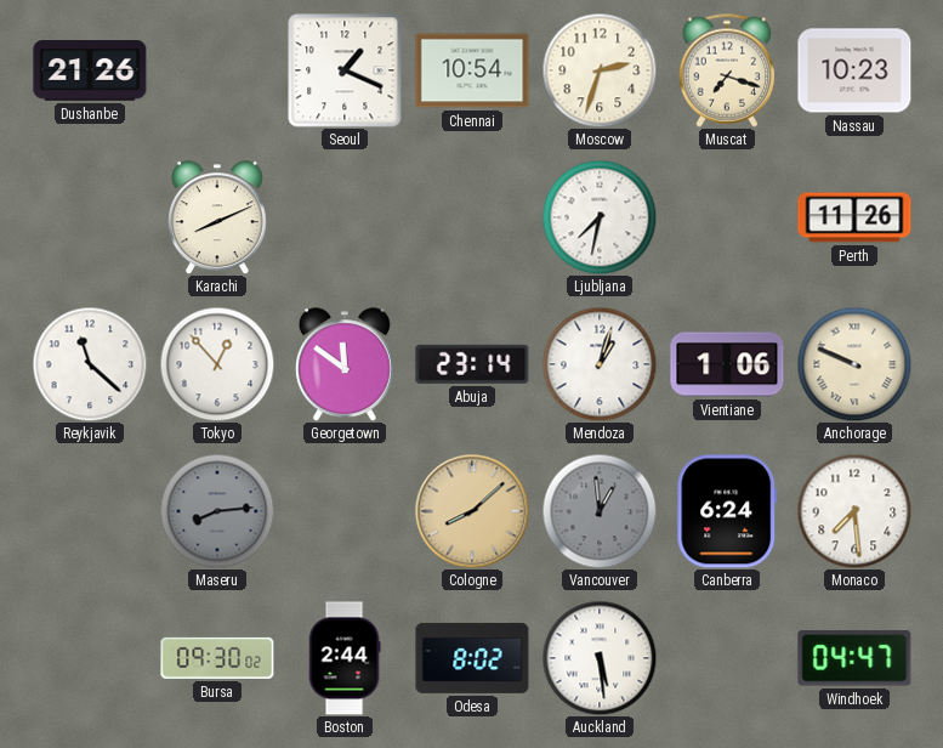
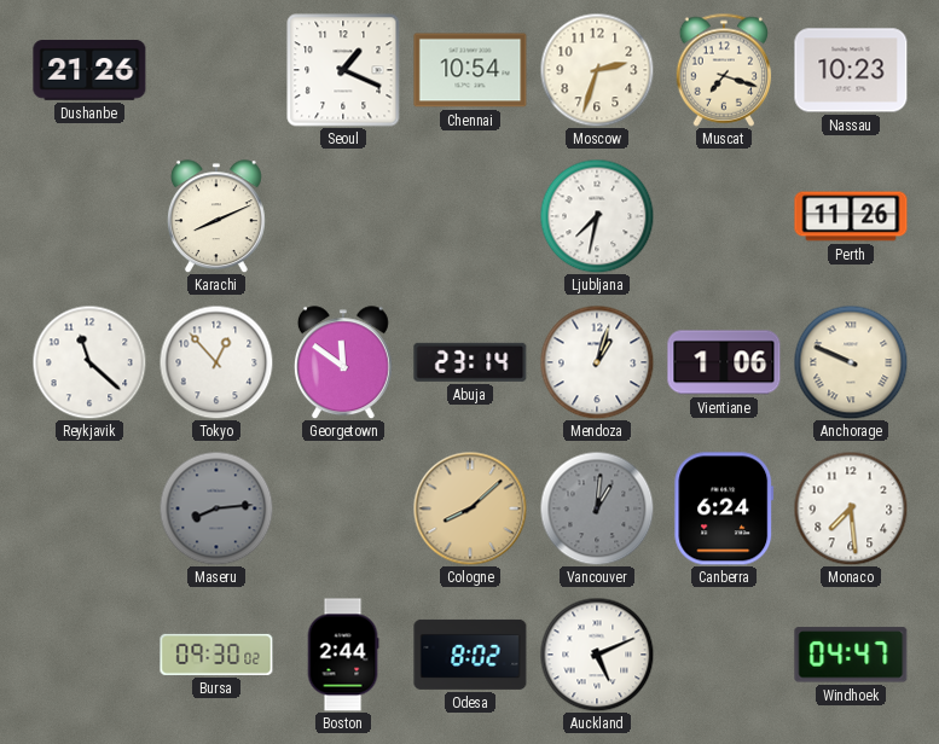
Vancouver: 12:59 -> 1:01
Auckland: 5:29 -> 5:11
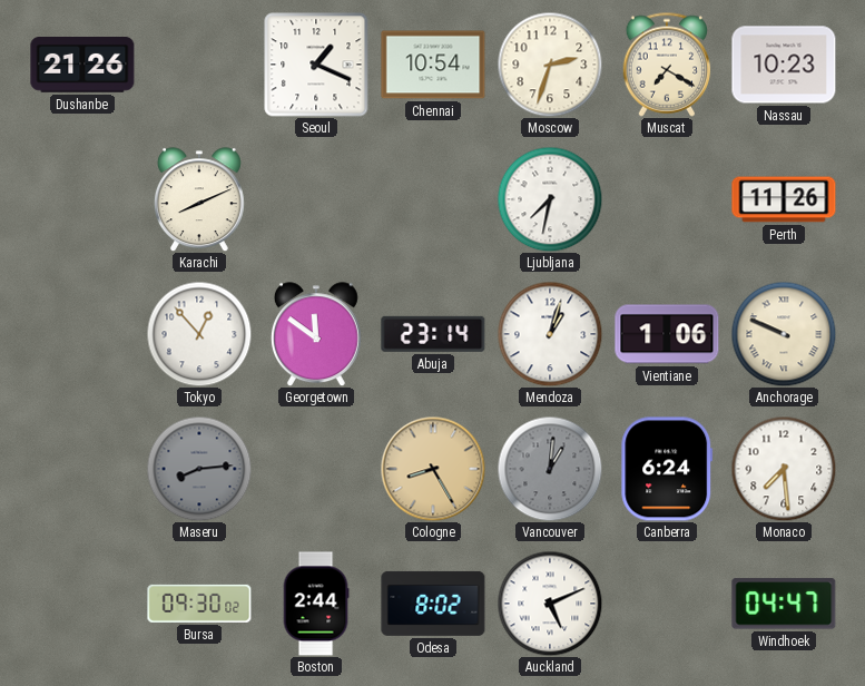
Muscat: 7:18 -> 7:20
Reykjavik: 11:22 -> none
Cologne: 8:08 -> 8:25
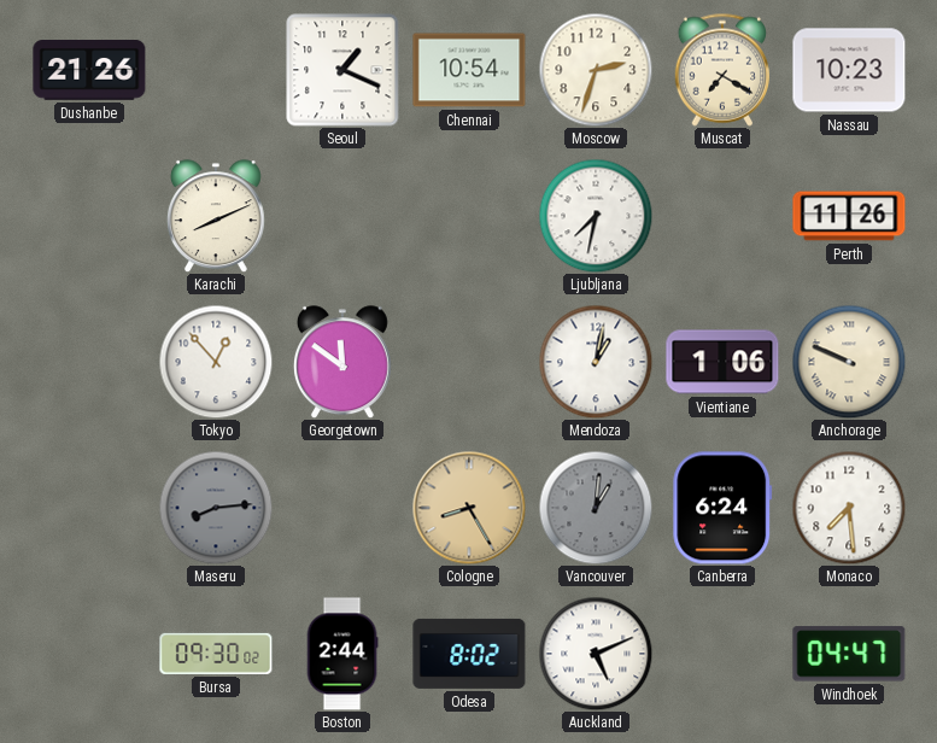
Abuja: 23:14 -> none
Mendoza: 1:03 -> 1:02
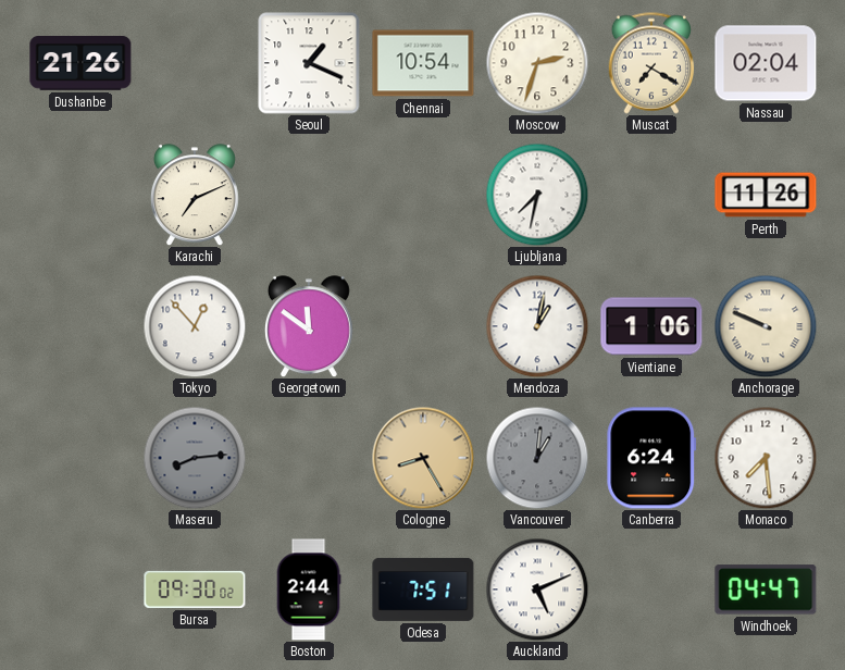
Nassau: 10:23 -> 02:04
Karachi: 8:11 -> 7:11
Odesa: 8:02 -> 7:51
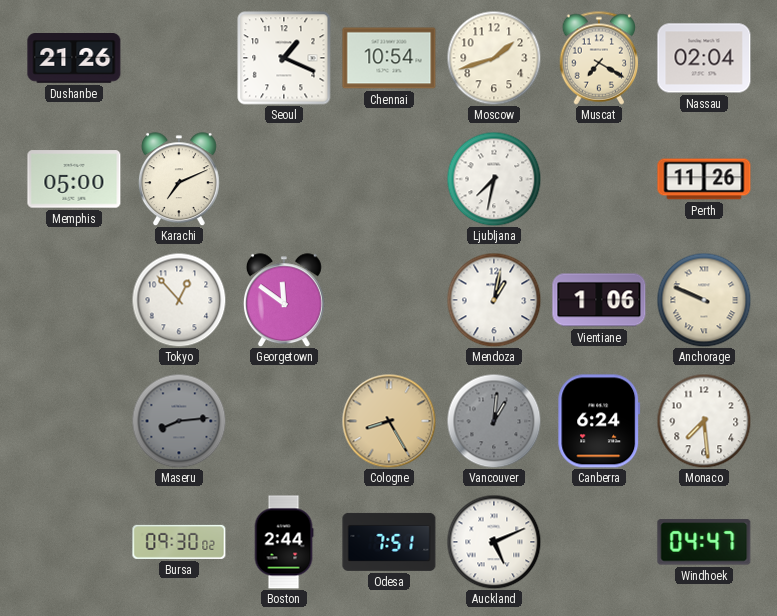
Moscow: 2:33 -> 1:42
Memphis: none -> 05:00
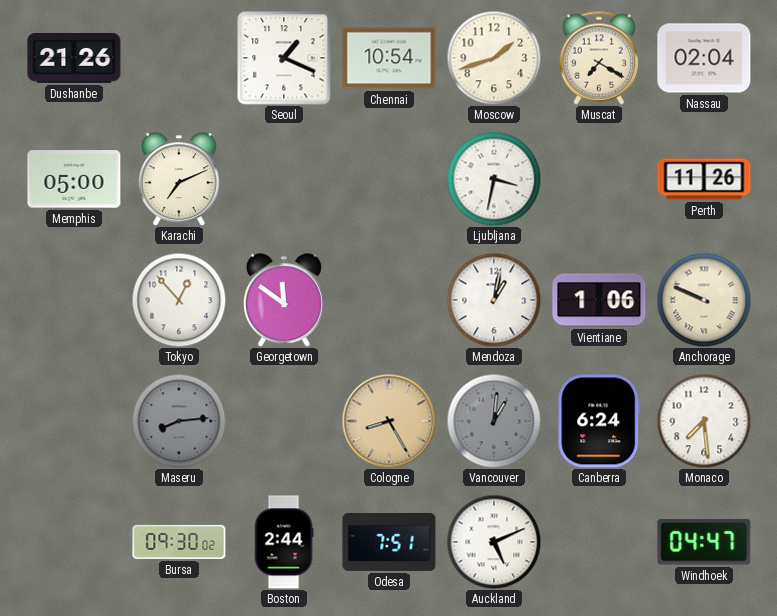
Ljubljana: 7:32 -> 3:32
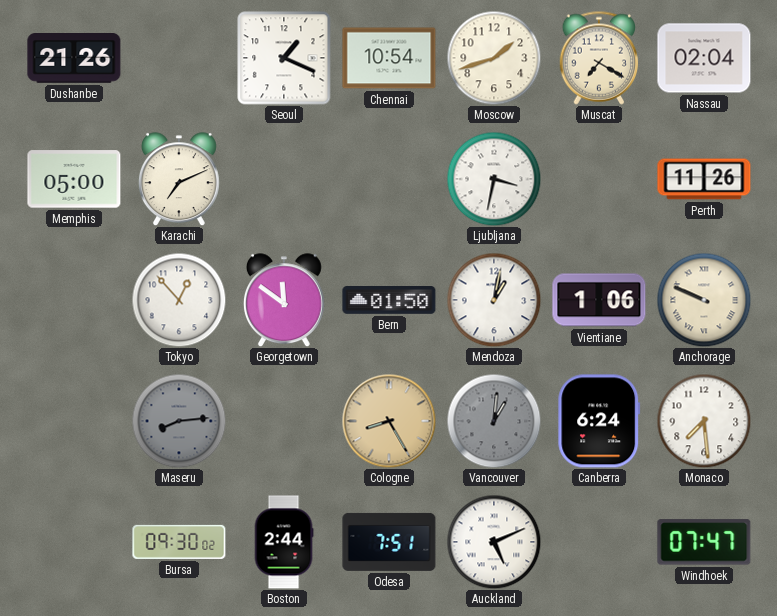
Bern: none -> 01:50
Windhoek: 04:47 -> 07:47
